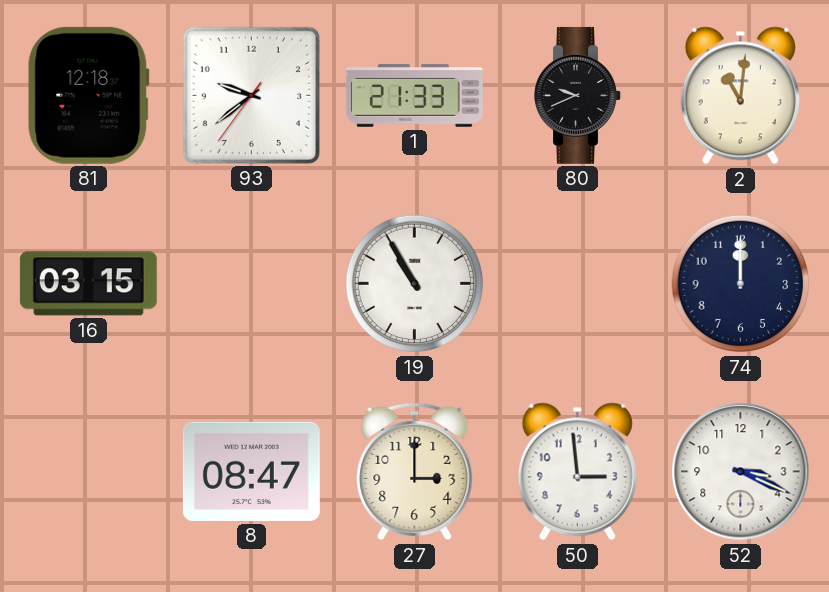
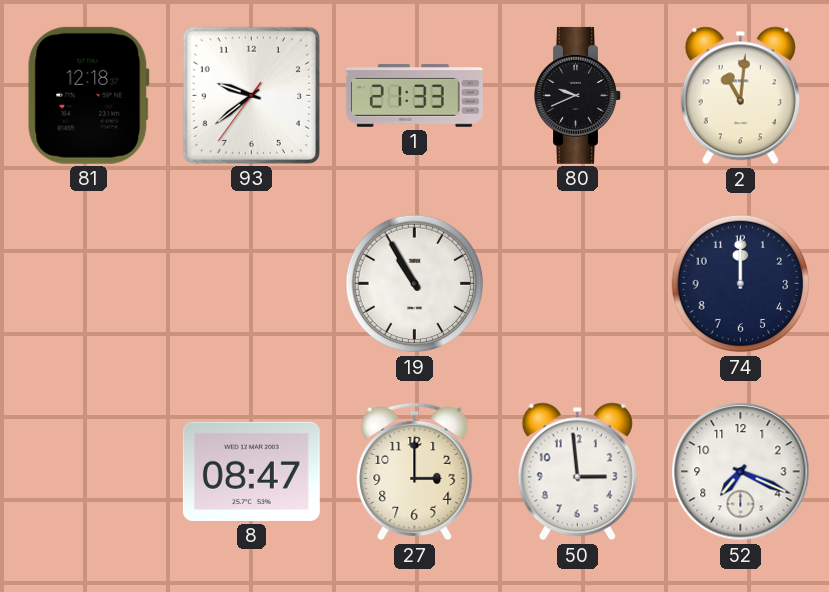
16: 03:15 -> none
52: 3:19 -> 7:19
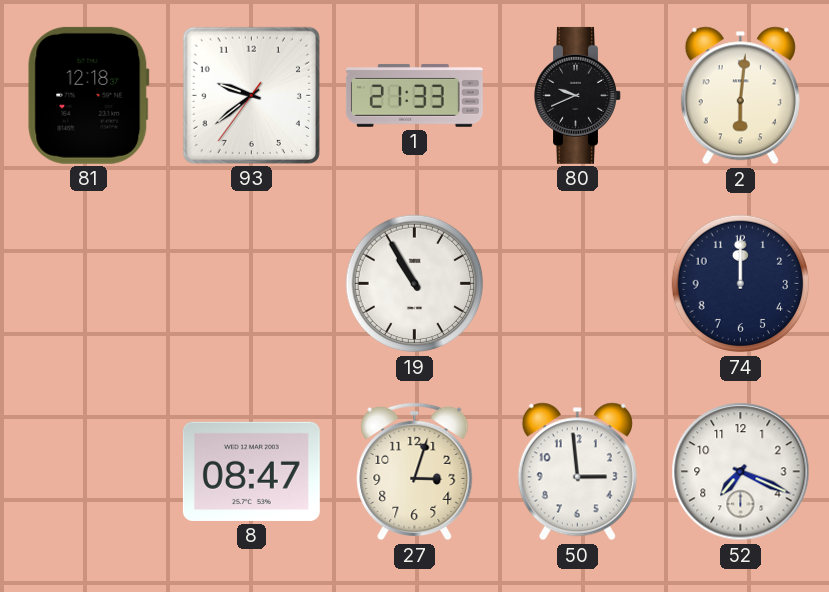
2: 11:01 -> 6:01
27: 3:00 -> 3:03
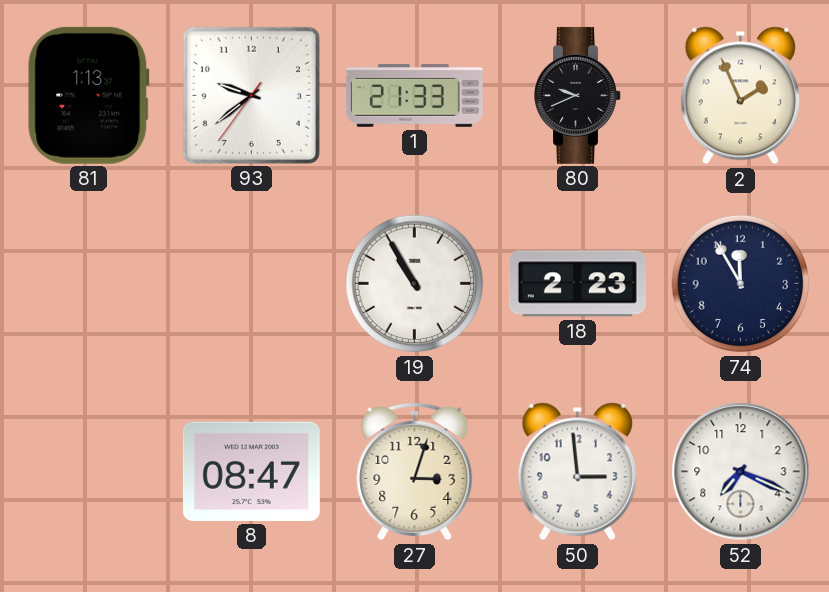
81: 12:18 -> 1:13
2: 6:01 -> 1:56
18: none -> 2:23
74: 12:00 -> 11:55
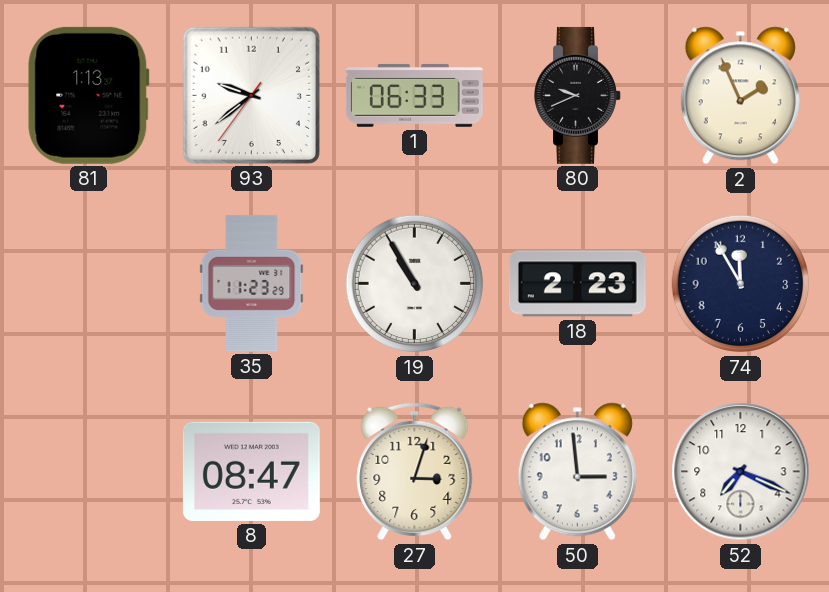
1: 21:33 -> 06:33
35: none -> 11:23
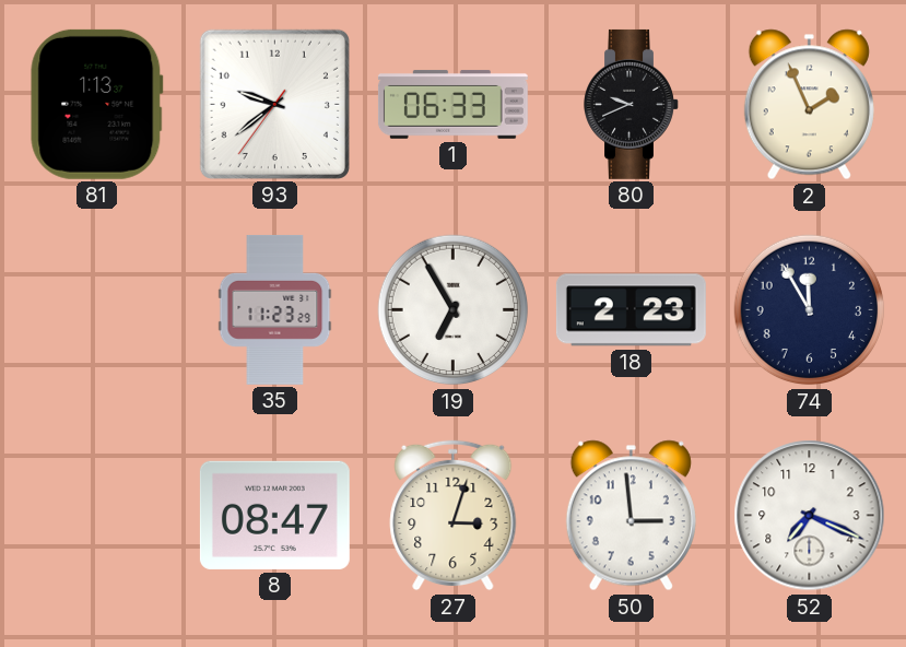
19: 10:55 -> 6:55
